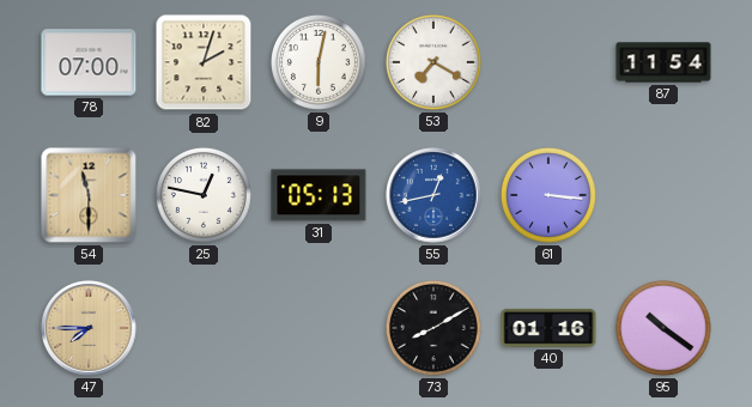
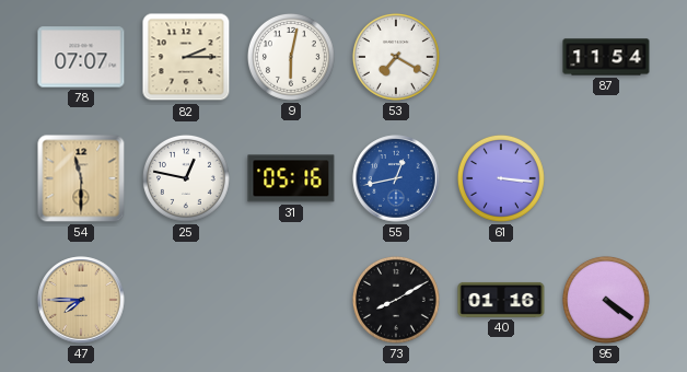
78: 07:00 -> 07:07
82: 2:03 -> 2:15
31: 05:13 -> 05:16
95: 10:21 -> 4:21
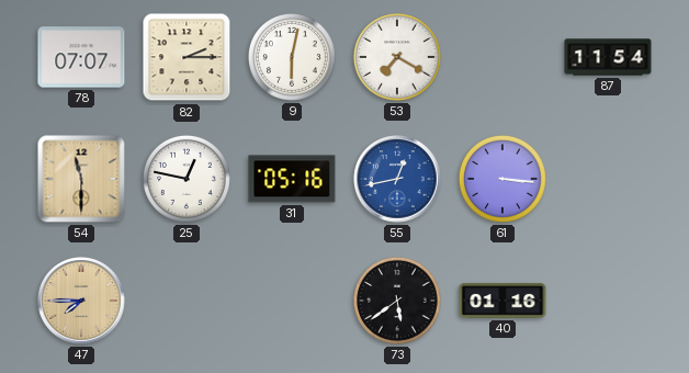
73: 8:10 -> 5:39
95: 4:21 -> none
